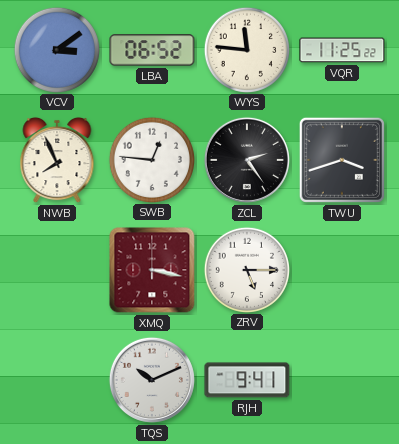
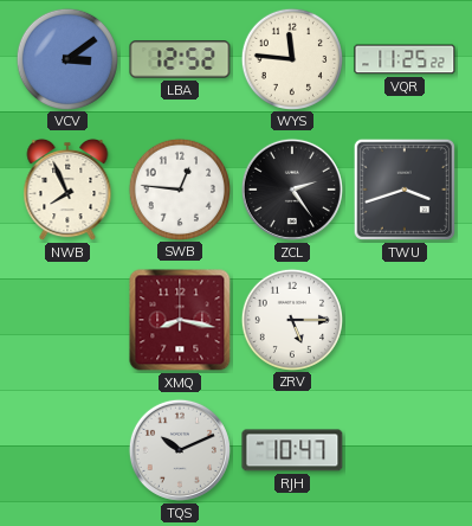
LBA: 06:52 -> 12:52
XMQ: 3:17 -> 8:17
RJH: 9:41 -> 10:47
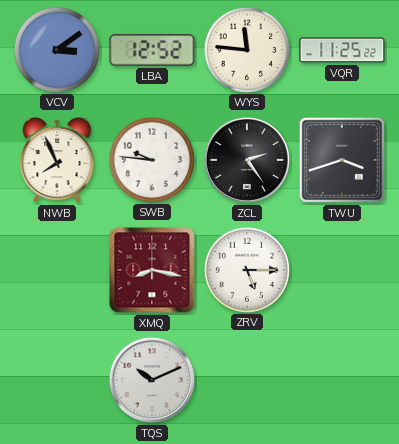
SWB: 12:46 -> 9:46
RJH: 10:47 -> none
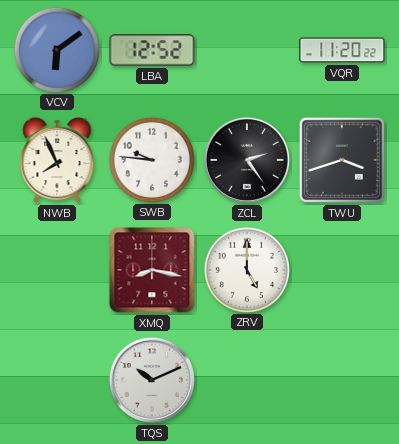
VCV: 3:09 -> 6:09
WYS: 11:46 -> none
VQR: 11:25 -> 11:20
ZRV: 5:15 -> 5:00
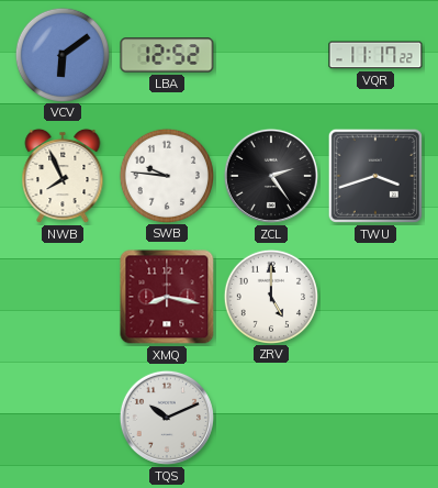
VQR: 11:20 -> 11:17
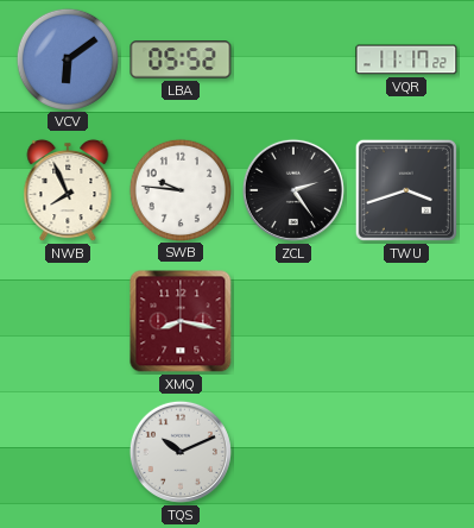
LBA: 12:52 -> 05:52
ZRV: 5:00 -> none
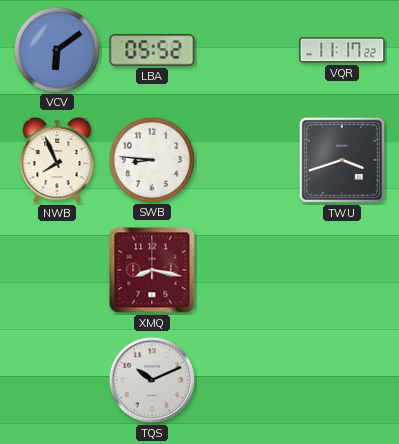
SWB: 9:46 -> 8:46
ZCL: 2:24 -> none
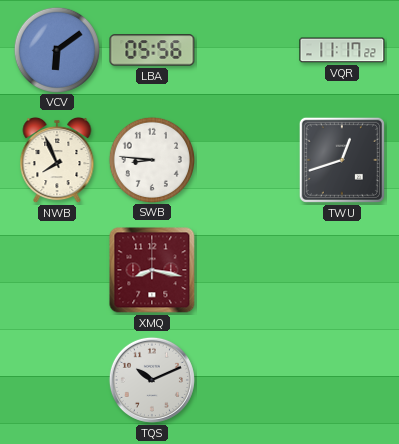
LBA: 05:52 -> 05:56
TWU: 3:42 -> 12:42
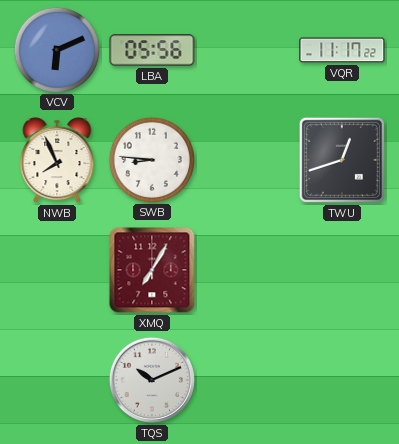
VCV: 6:09 -> 6:11
XMQ: 8:17 -> 7:05
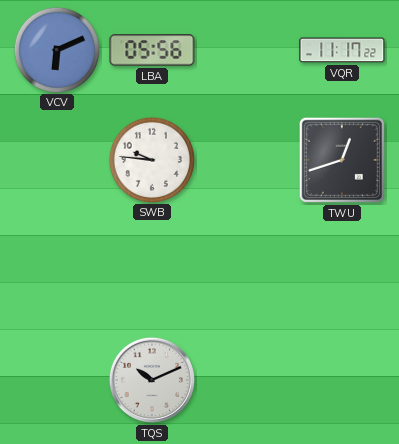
NWB: 7:56 -> none
SWB: 8:46 -> 9:46
XMQ: 7:05 -> none
